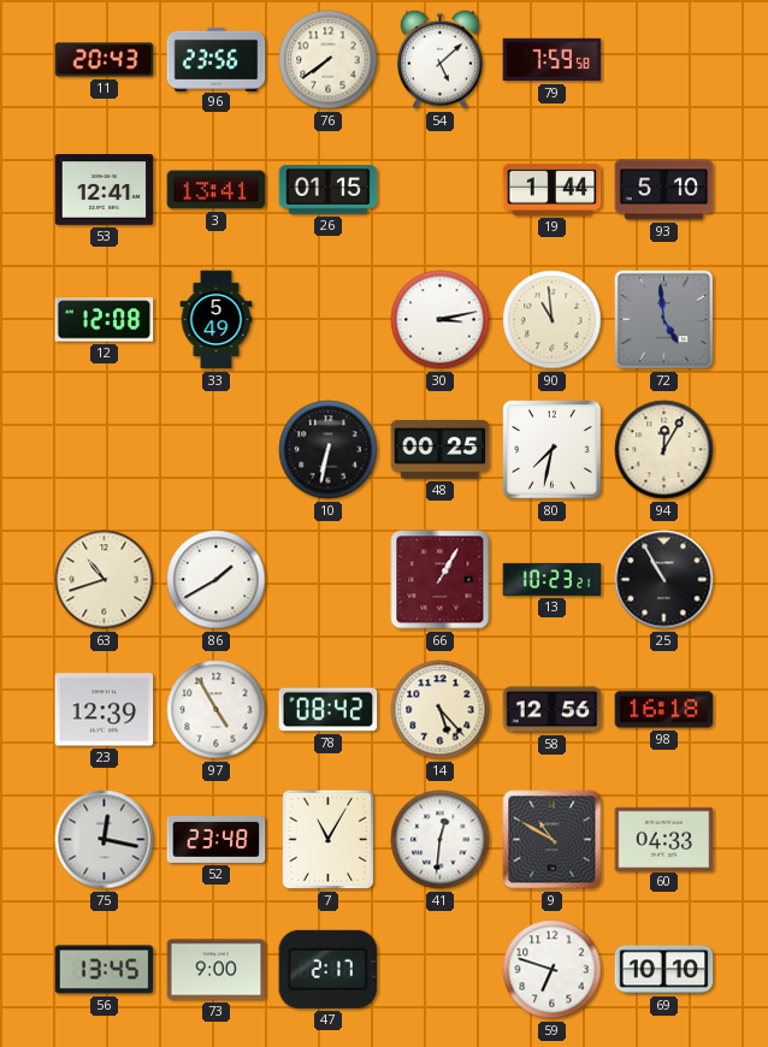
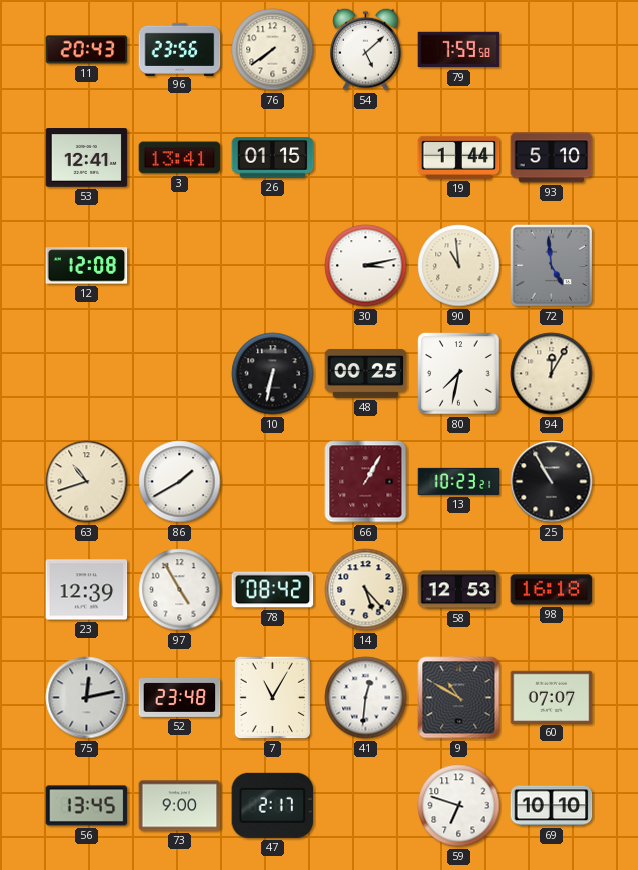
33: 5:49 -> none
58: 12:56 -> 12:53
75: 12:17 -> 12:13
60: 04:33 -> 07:07
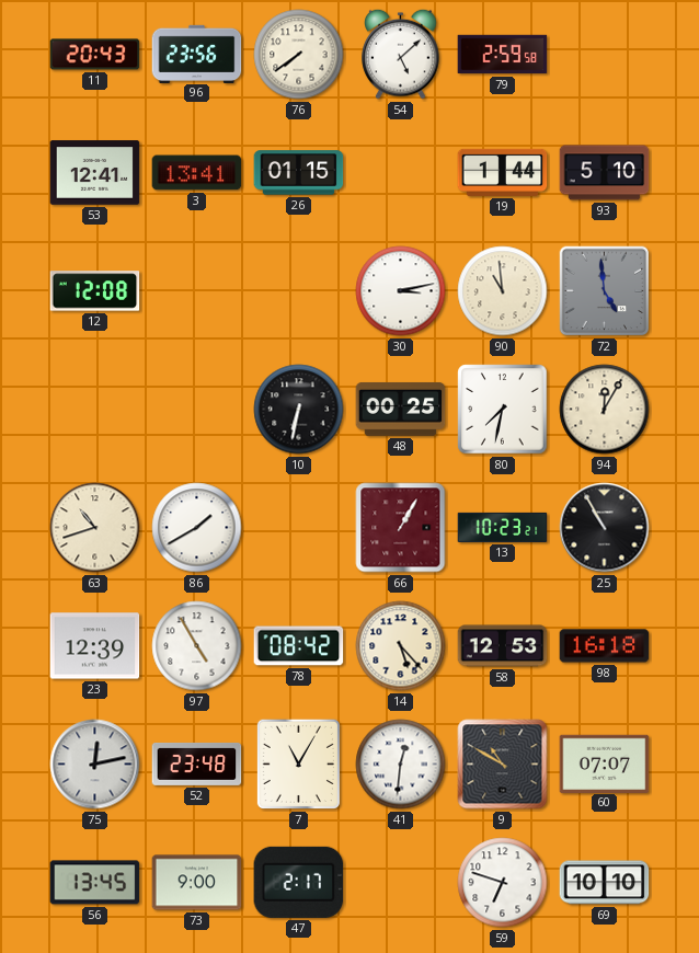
79: 7:59 -> 2:59
